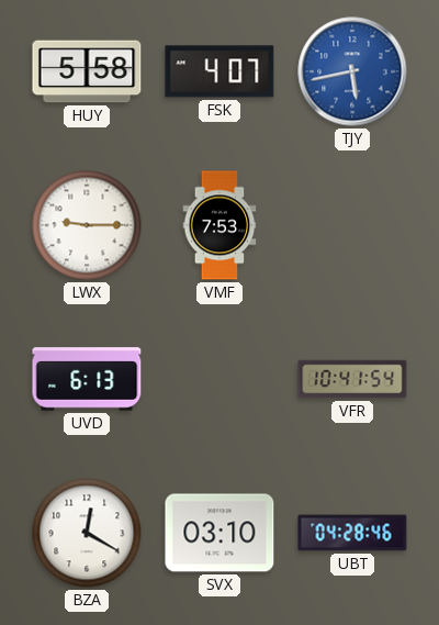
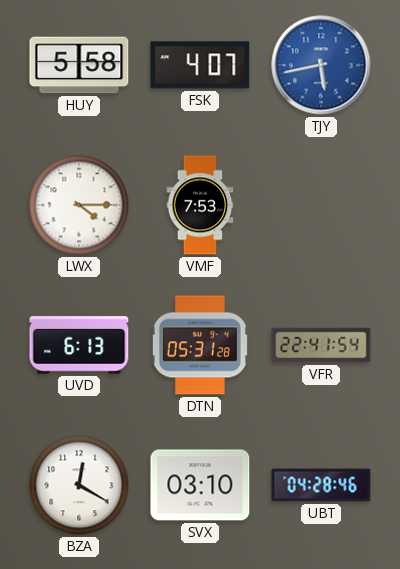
LWX: 9:15 -> 4:15
DTN: none -> 05:31
VFR: 10:41 -> 22:41
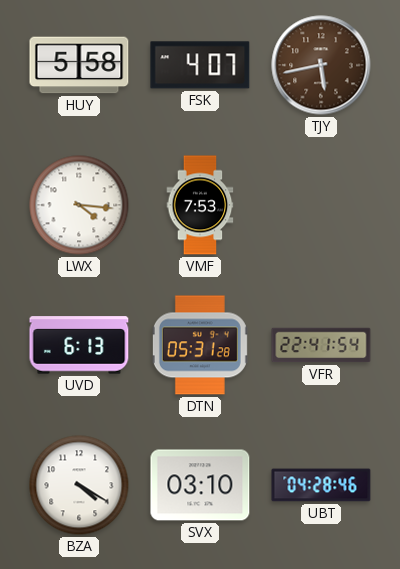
TJY dial: blue -> brown
LWX: 4:15 -> 4:16
BZA: 12:20 -> 4:20
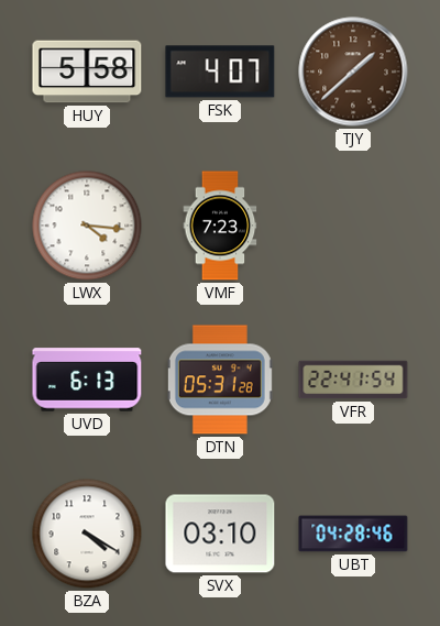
TJY: 5:43 -> 1:38
VMF: 7:53 -> 7:23
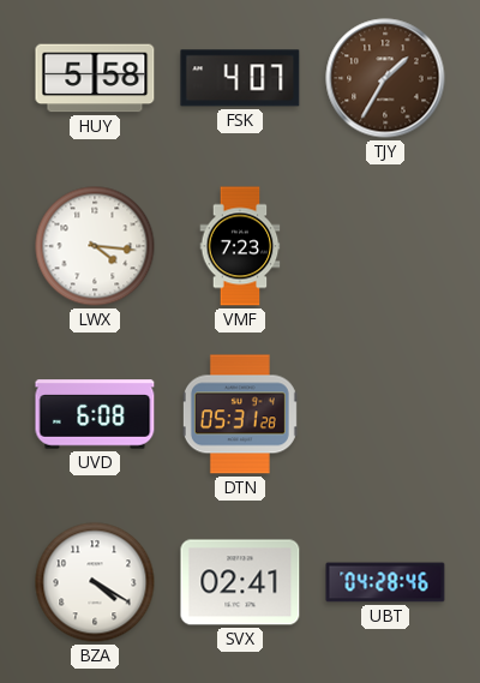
TJY: 1:38 -> 1:35
UVD: 6:13 -> 6:08
VFR: 22:41 -> none
SVX: 03:10 -> 02:41
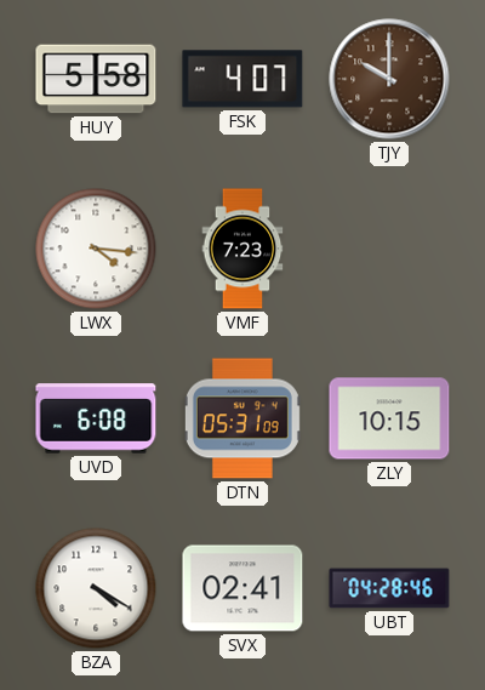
TJY: 1:35 -> 10:00
DTN: 05:31:28 -> 05:31:09
ZLY: none -> 10:15
